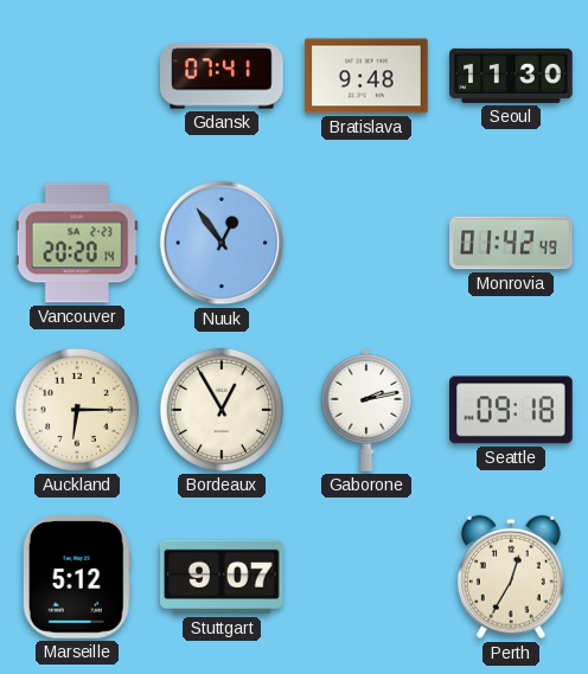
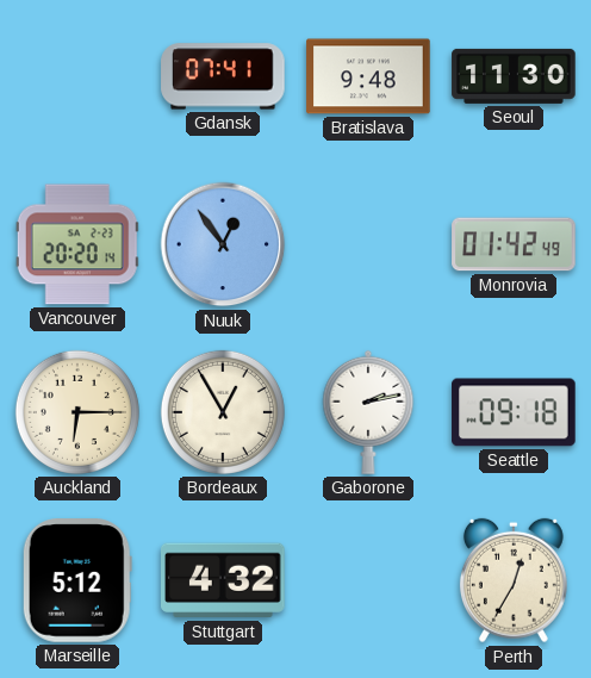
Stuttgart: 9:07 -> 4:32
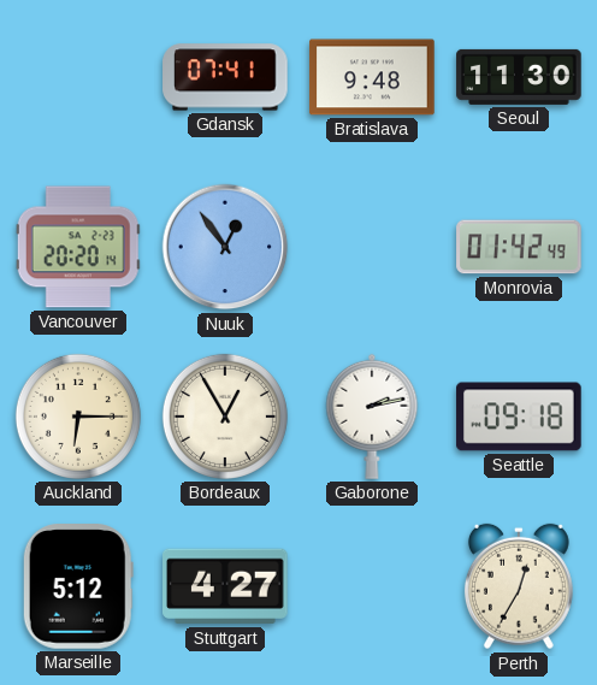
Stuttgart: 4:32 -> 4:27
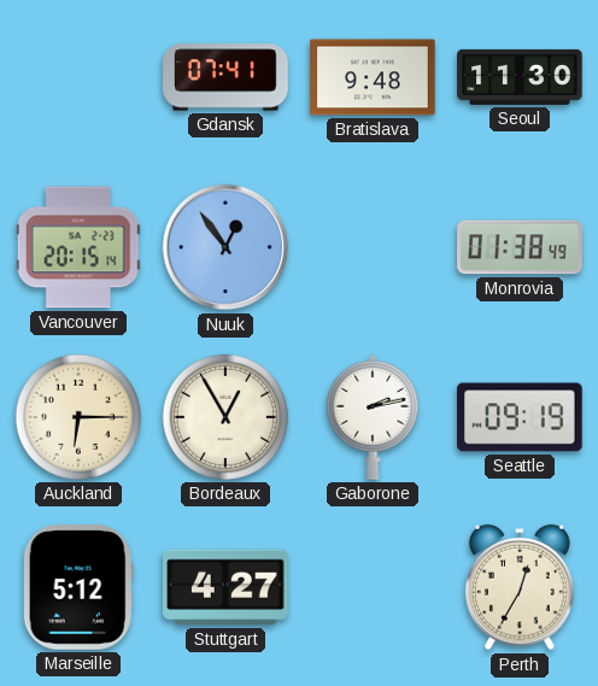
Vancouver: 20:20 -> 20:15
Monrovia: 01:42 -> 01:38
Seattle: 09:18 -> 09:19
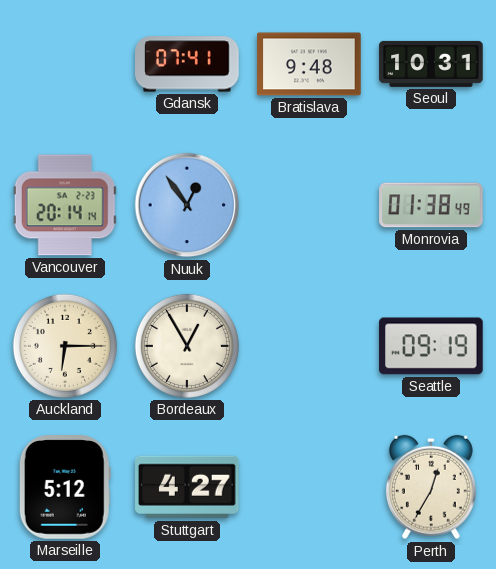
Seoul: 11:30 -> 10:31
Vancouver: 20:15 -> 20:14
Gaborone: 2:13 -> none
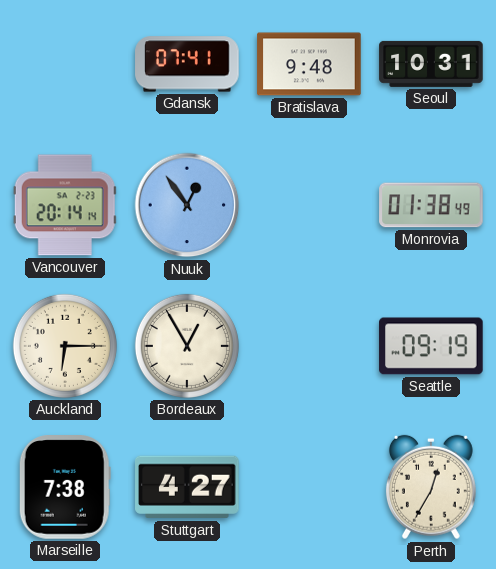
Marseille: 5:12 -> 7:38
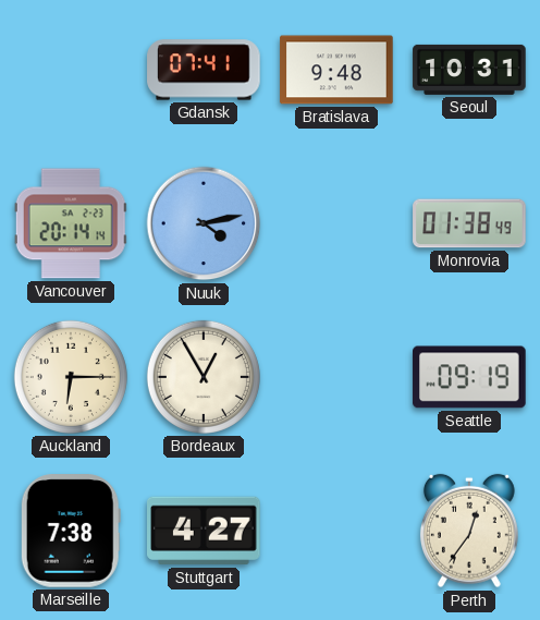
Nuuk: 12:54 -> 4:13
Perth: 12:35 -> 12:36
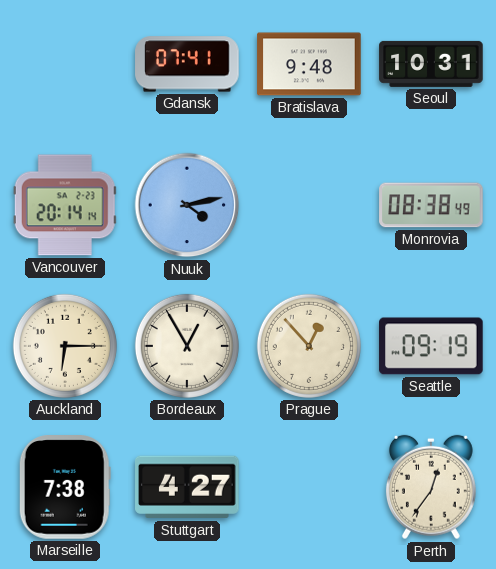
Monrovia: 01:38 -> 08:38
Prague: none -> 12:53
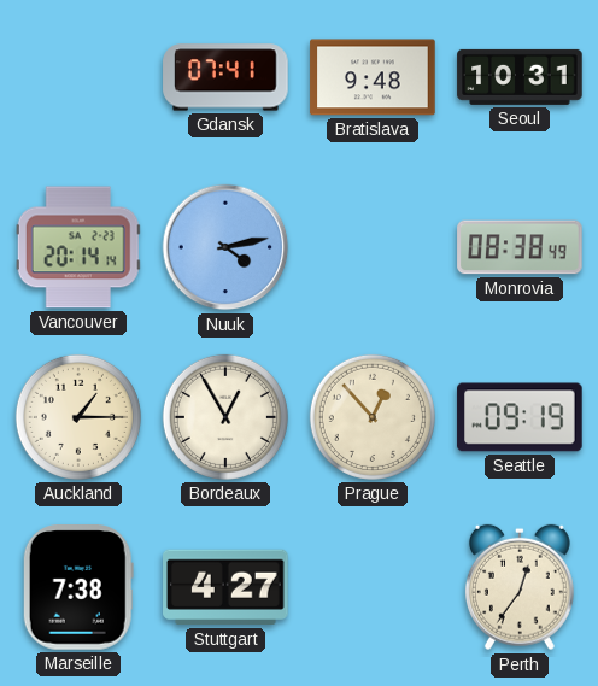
Auckland: 6:15 -> 1:15
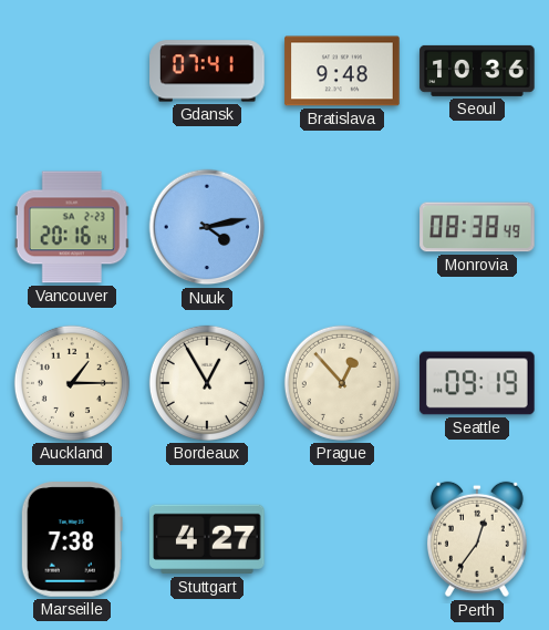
Seoul: 10:31 -> 10:36
Vancouver: 20:14 -> 20:16
